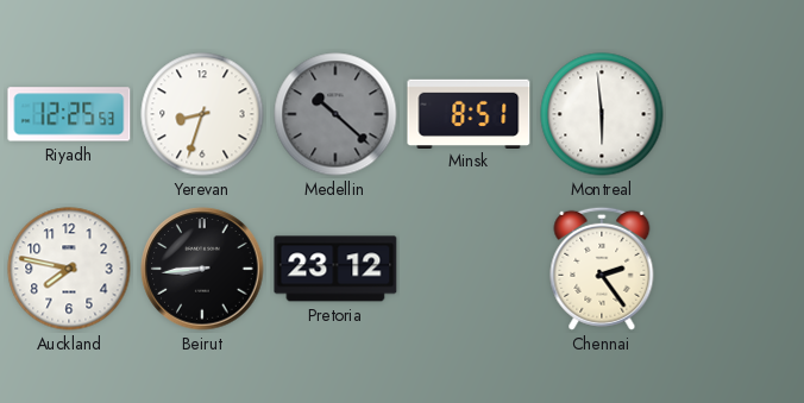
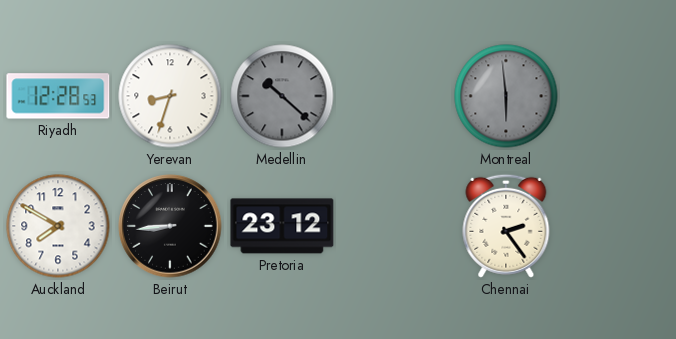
Riyadh: 12:25 -> 12:28
Minsk: 8:51 -> none
Montreal dial: white -> grey
Auckland: 7:47 -> 7:50
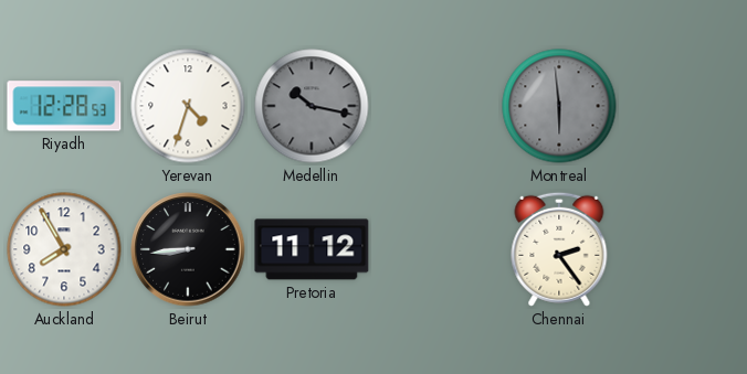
Yerevan: 8:33 -> 4:33
Medellin: 10:22 -> 10:17
Auckland: 7:50 -> 7:55
Pretoria: 23:12 -> 11:12
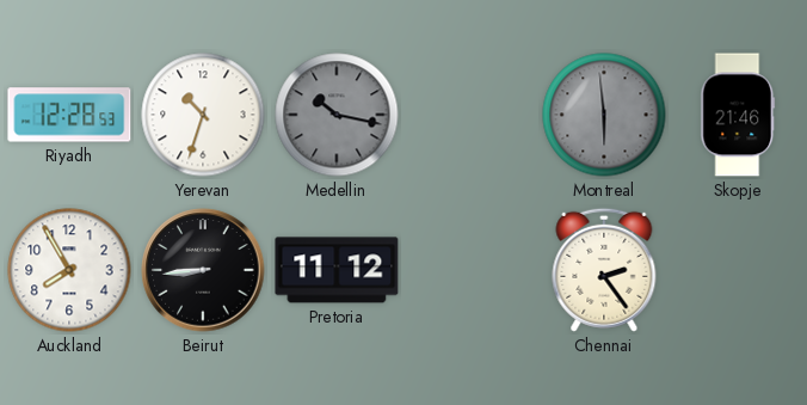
Yerevan: 4:33 -> 10:33
Skopje: none -> 21:46
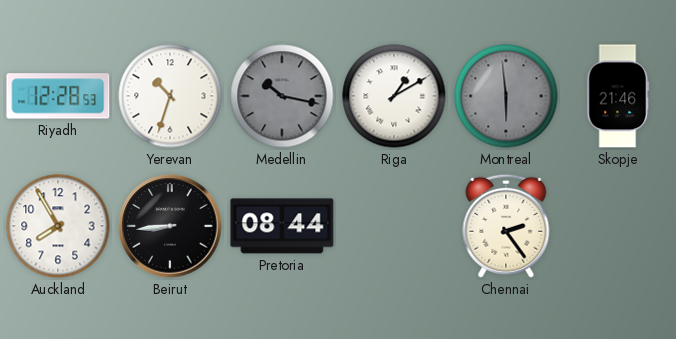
Riga: none -> 1:10
Pretoria: 11:12 -> 08:44
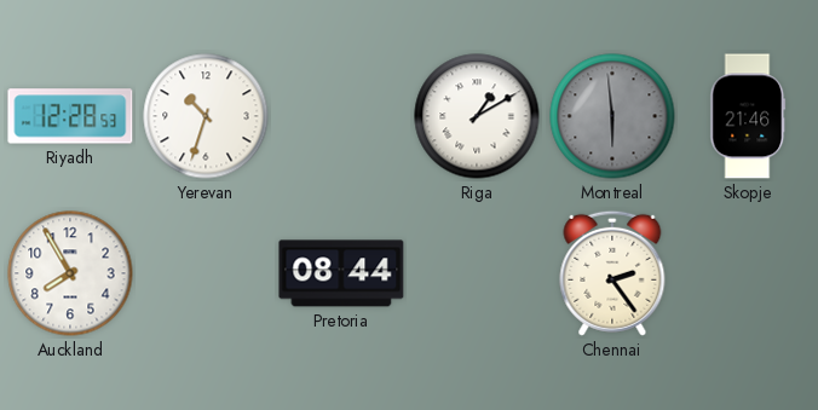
Medellin: 10:17 -> none
Beirut: 8:44 -> none
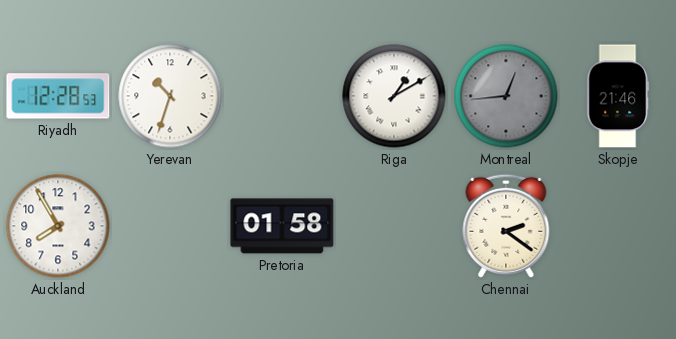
Montreal: 5:59 -> 12:44
Pretoria: 08:44 -> 01:58
Chennai: 2:24 -> 2:21
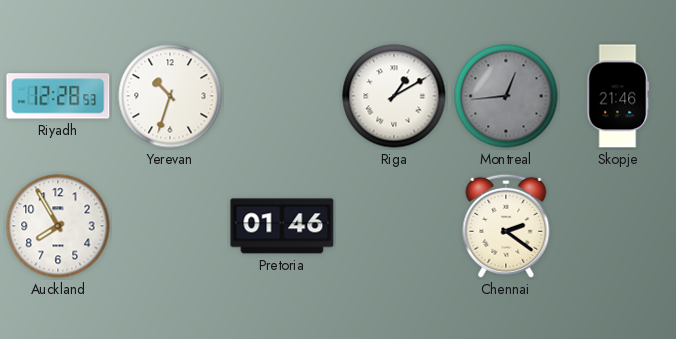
Pretoria: 01:58 -> 01:46
